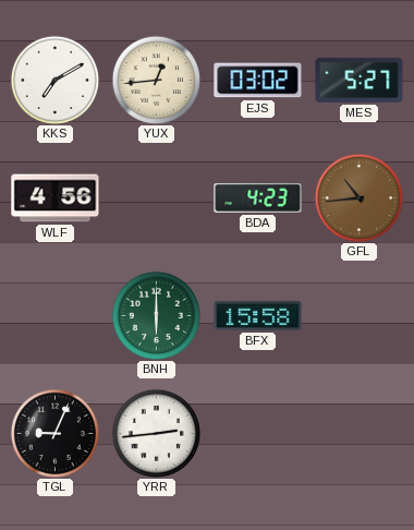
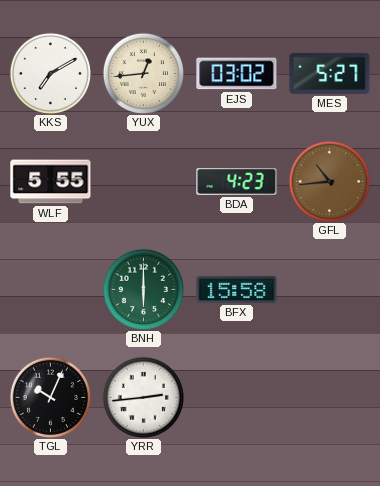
WLF: 4:56 -> 5:55
TGL: 9:04 -> 10:04
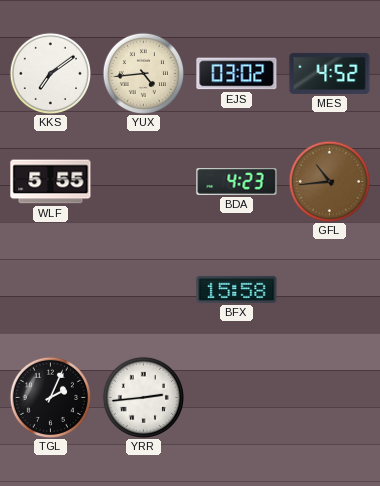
KKS: 7:10 -> 7:09
YUX: 12:44 -> 4:44
MES: 5:27 -> 4:52
BNH: 6:00 -> none
TGL: 10:04 -> 2:04
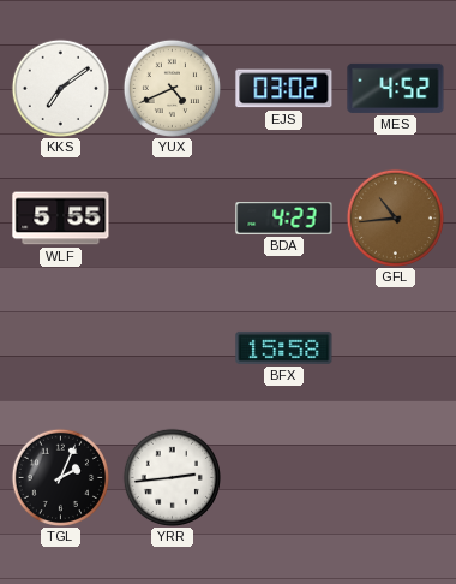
YUX: 4:44 -> 4:41
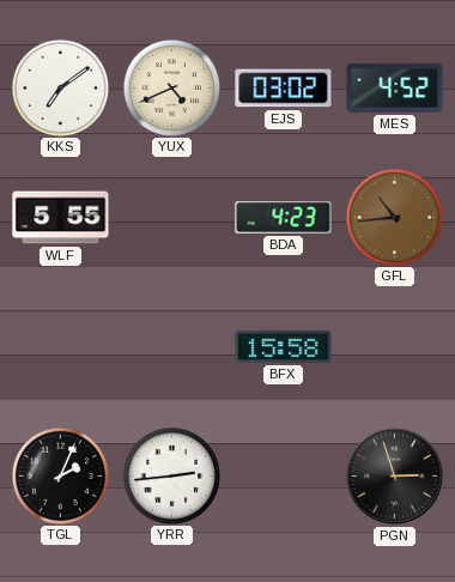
PGN: none -> 2:57
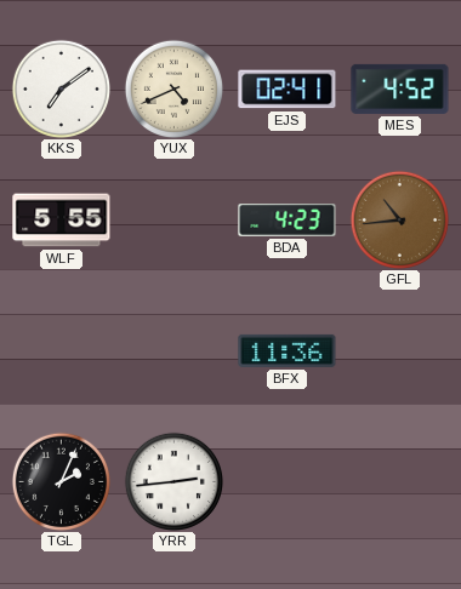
EJS: 03:02 -> 02:41
BFX: 15:58 -> 11:36
PGN: 2:57 -> none
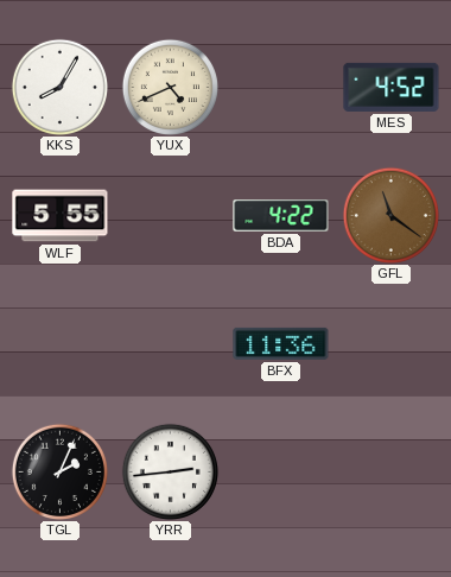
KKS: 7:09 -> 8:05
EJS: 02:41 -> none
BDA: 4:23 -> 4:22
GFL: 10:44 -> 11:21
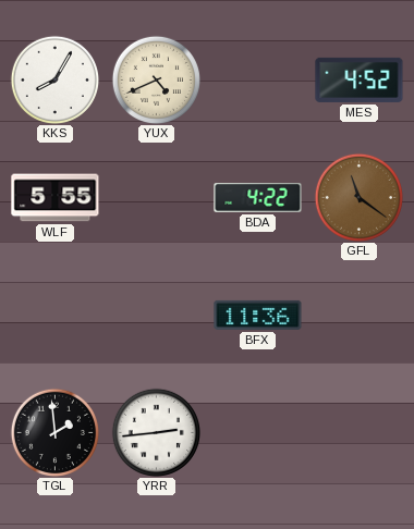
TGL: 2:04 -> 1:59
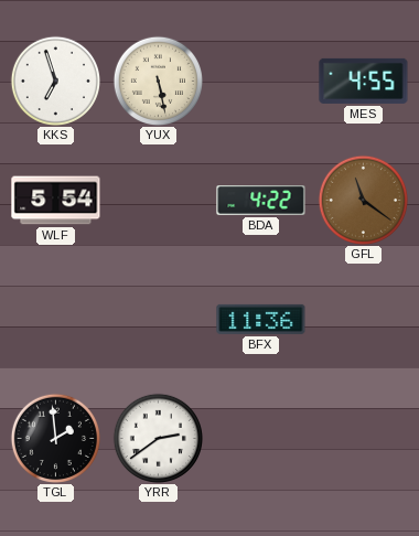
KKS: 8:05 -> 6:57
YUX: 4:41 -> 5:28
MES: 4:52 -> 4:55
WLF: 5:55 -> 5:54
YRR: 2:44 -> 2:39
